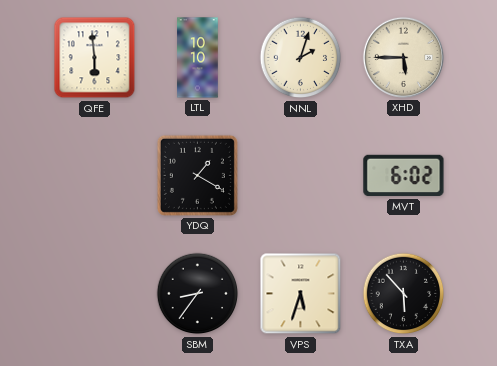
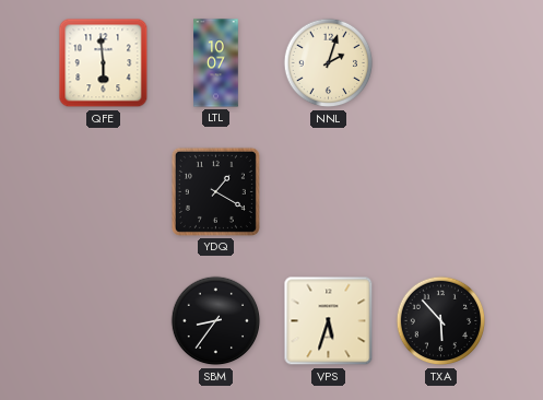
LTL: 10:10 -> 10:07
XHD: 5:45 -> none
MVT: 6:02 -> none
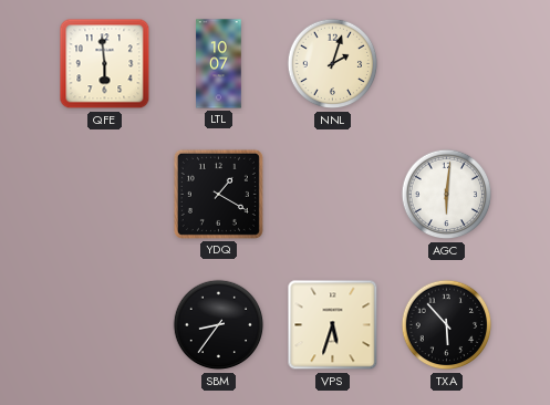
AGC: none -> 6:01
